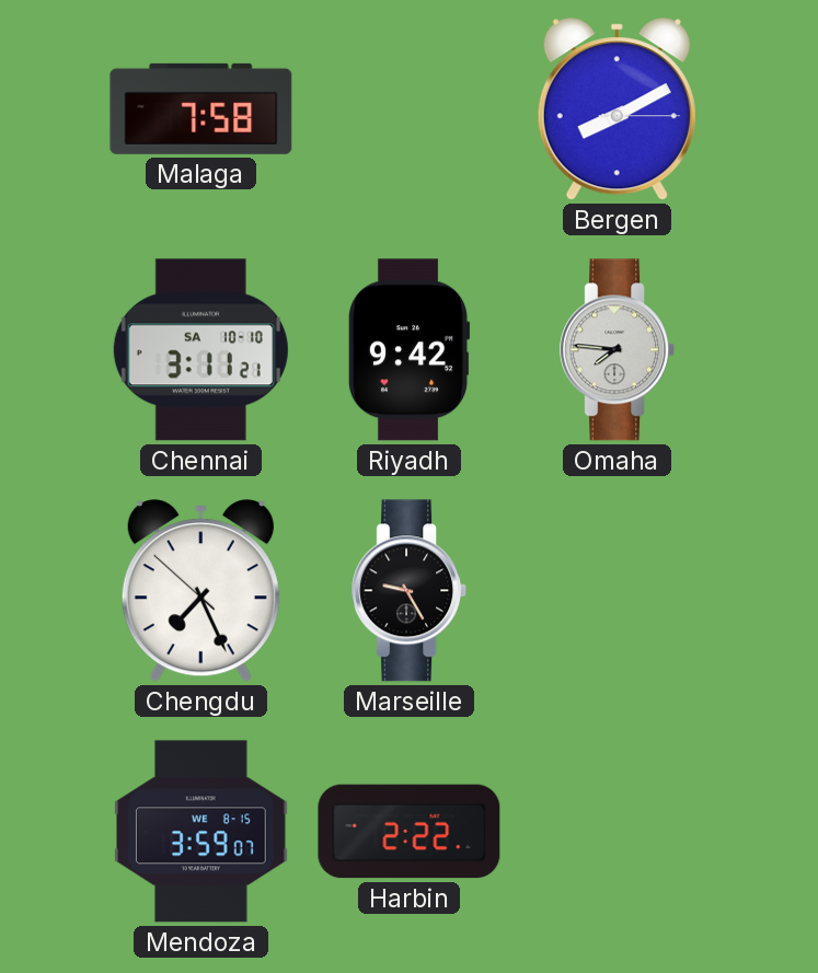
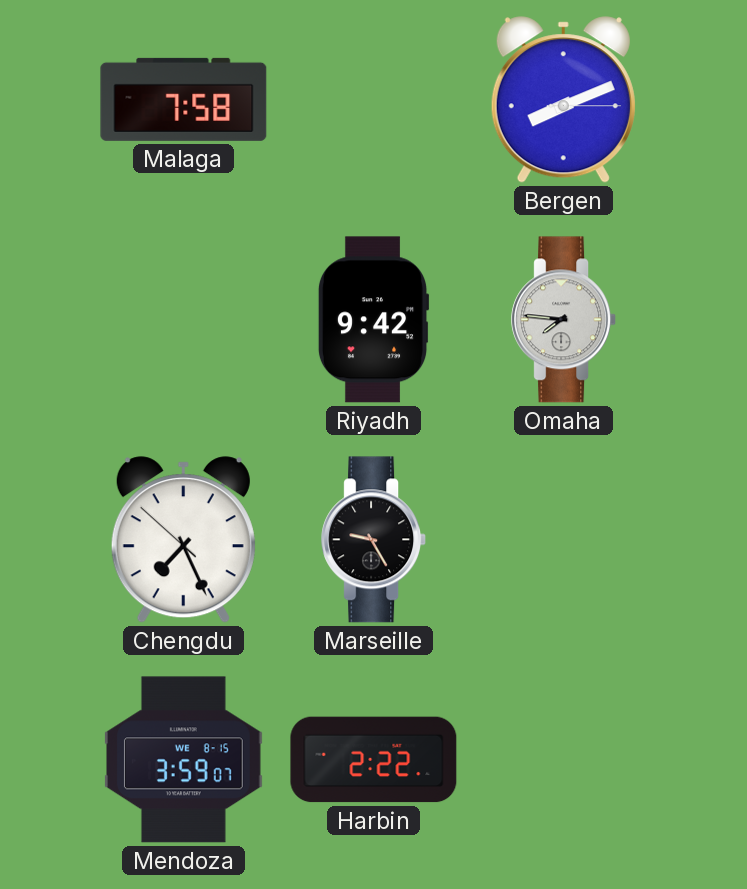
Bergen: 8:10 -> 8:11
Chennai: 3:11 -> none
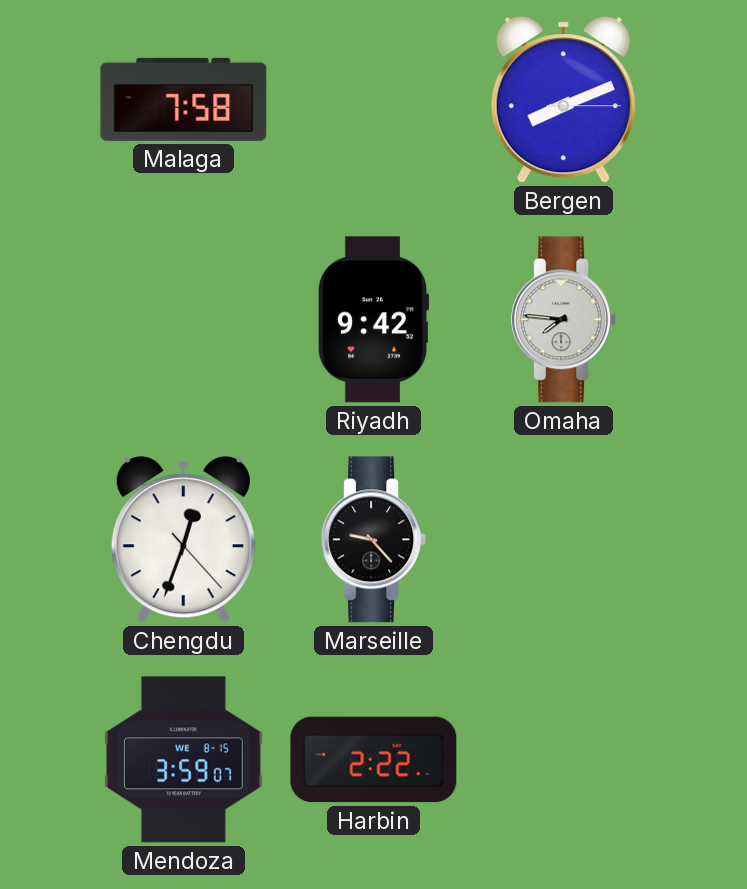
Chengdu: 7:25 -> 12:33
Marseille: 9:25 -> 9:23
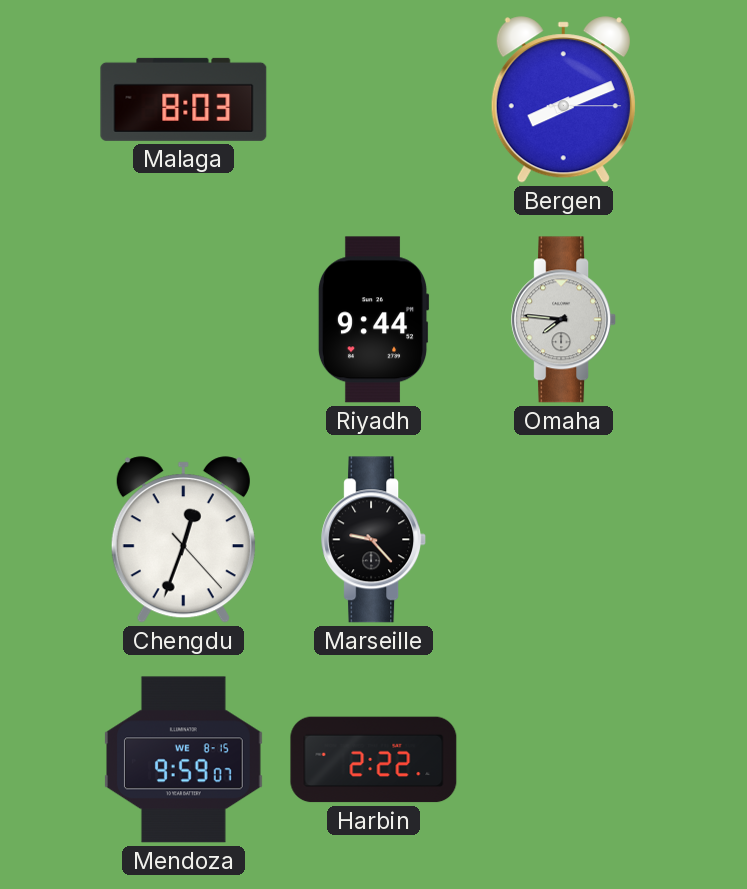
Malaga: 7:58 -> 8:03
Riyadh: 9:42 -> 9:44
Mendoza: 3:59 -> 9:59
